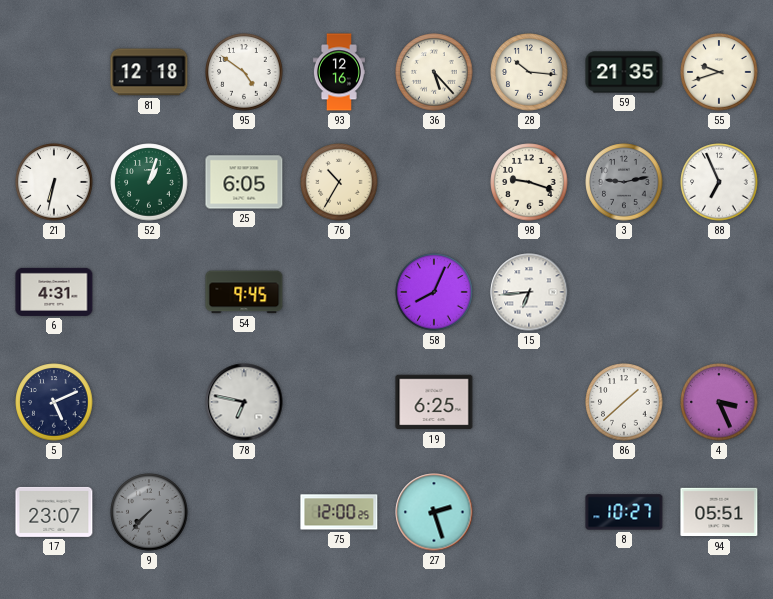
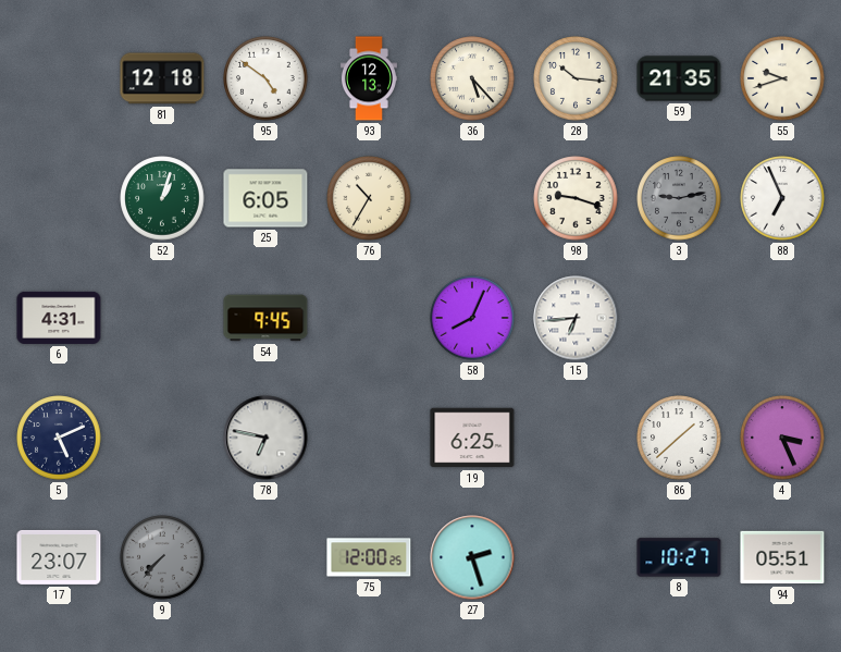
93: 12:16 -> 12:13
21: 6:32 -> none
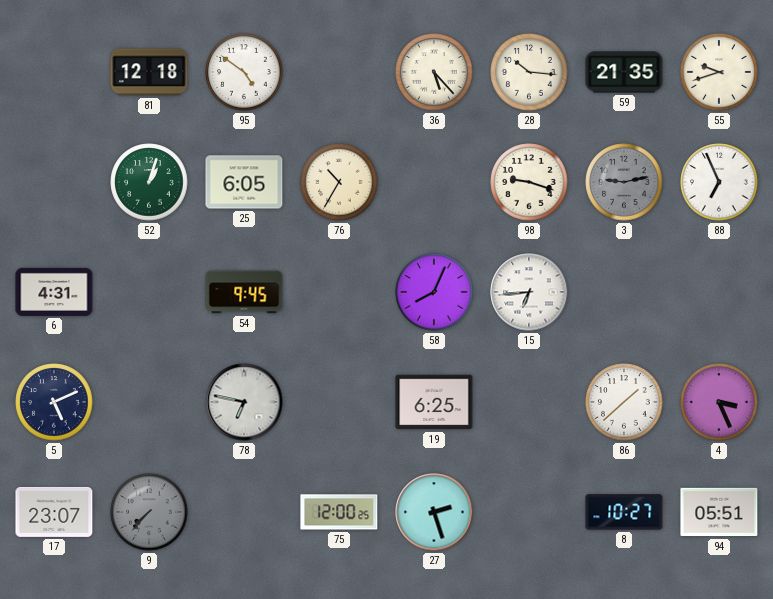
93: 12:13 -> none
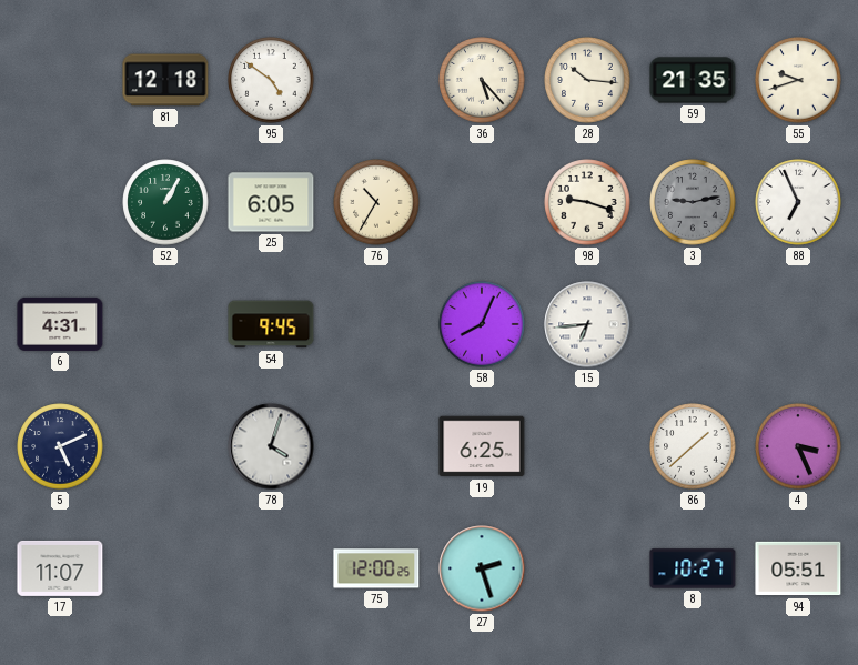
52: 1:03 -> 1:05
78: 6:47 -> 4:03
17: 23:07 -> 11:07
9: 7:37 -> none
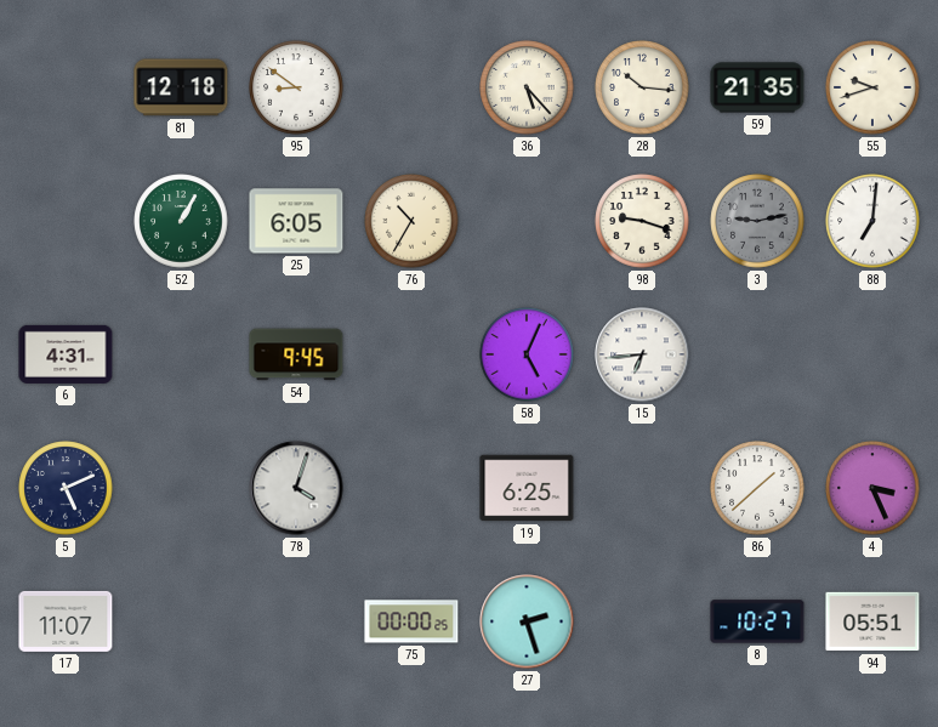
95: 4:51 -> 8:51
88: 6:56 -> 7:01
58: 8:04 -> 5:04
75: 12:00 -> 00:00
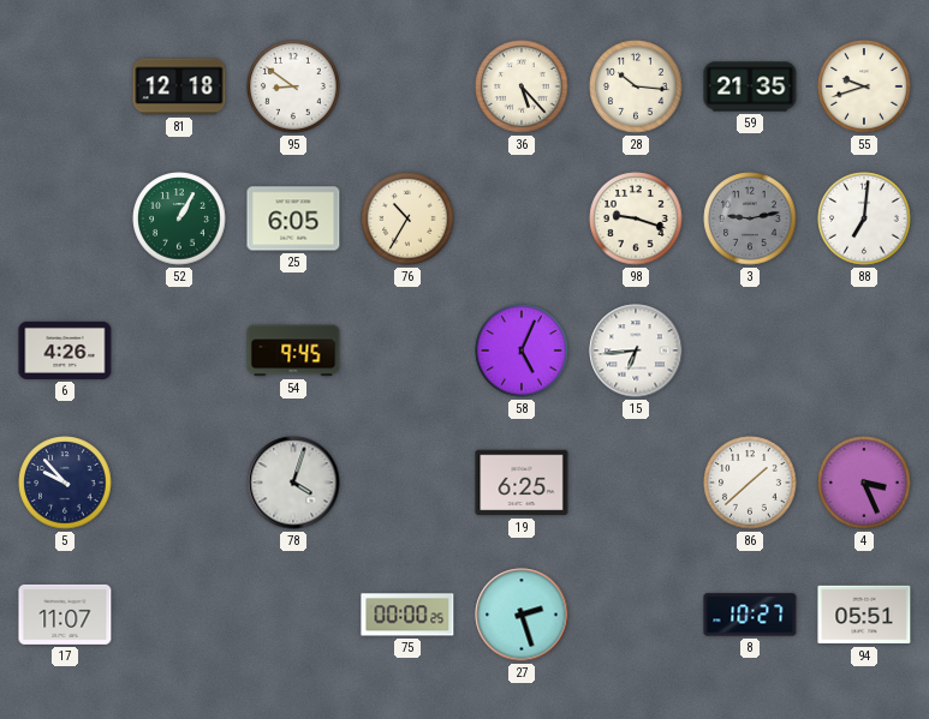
6: 4:31 -> 4:26
5: 5:11 -> 9:53
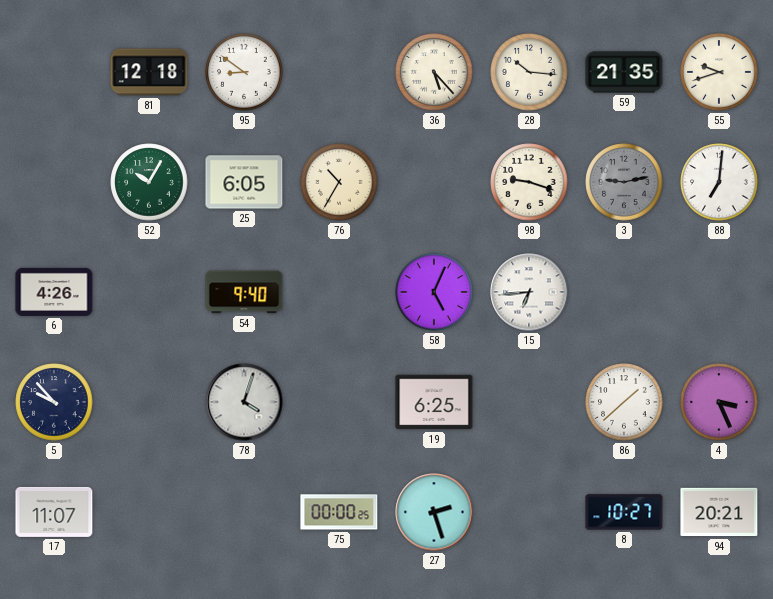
52: 1:05 -> 10:05
54: 9:45 -> 9:40
94: 05:51 -> 20:21
